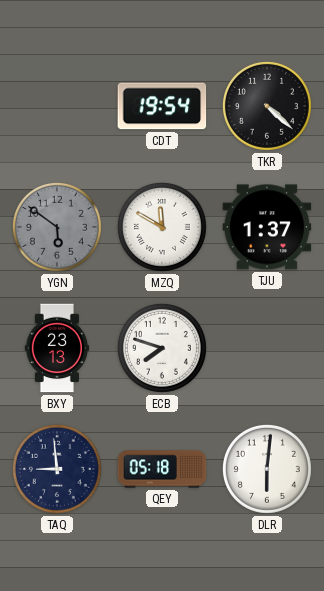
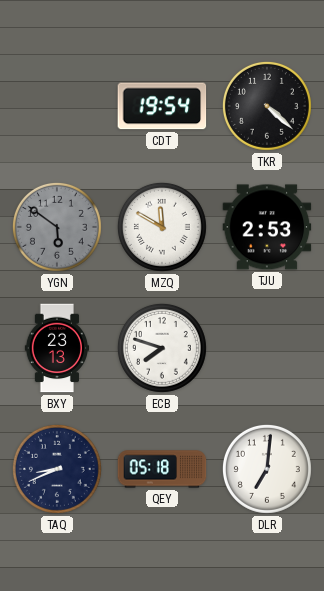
TJU: 1:37 -> 2:53
TAQ: 8:59 -> 8:41
DLR: 6:01 -> 7:01
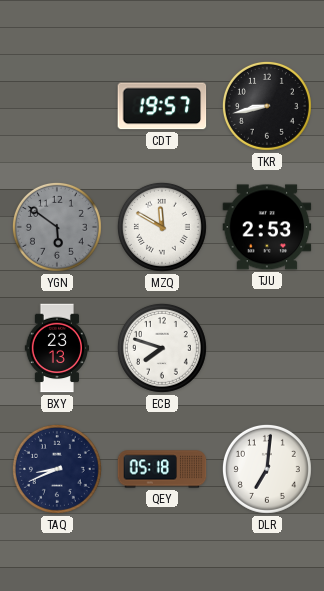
CDT: 19:54 -> 19:57
TKR: 4:22 -> 8:43
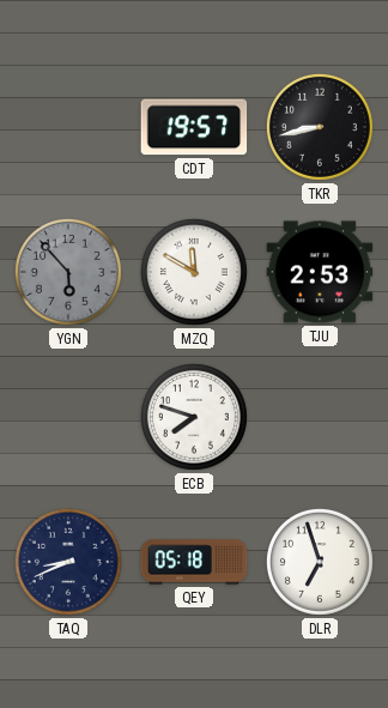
YGN: 5:51 -> 5:53
BXY: 23:13 -> none
DLR: 7:01 -> 6:57
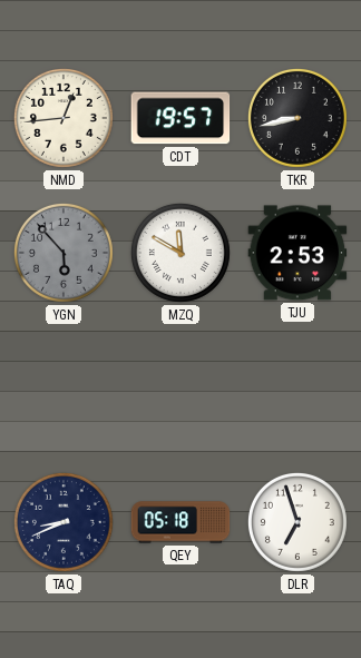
NMD: none -> 12:44
ECB: 7:48 -> none
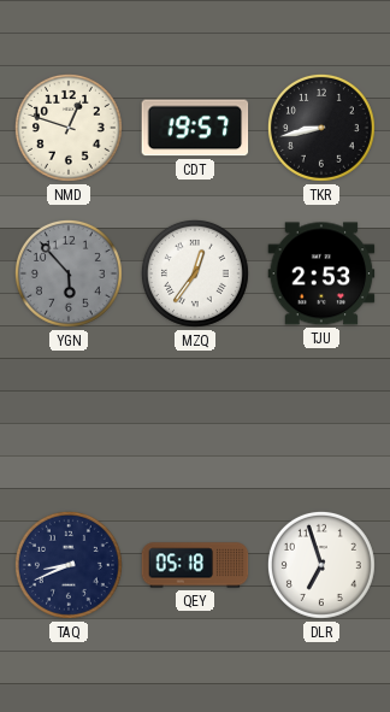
NMD: 12:44 -> 12:48
MZQ: 11:50 -> 12:36
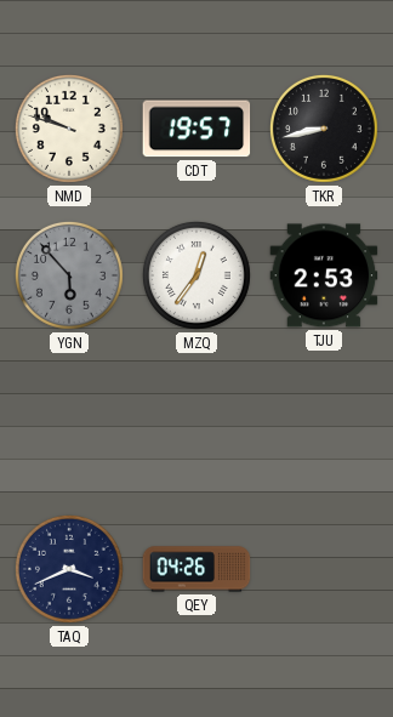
NMD: 12:48 -> 9:48
TAQ: 8:41 -> 3:41
QEY: 05:18 -> 04:26
DLR: 6:57 -> none
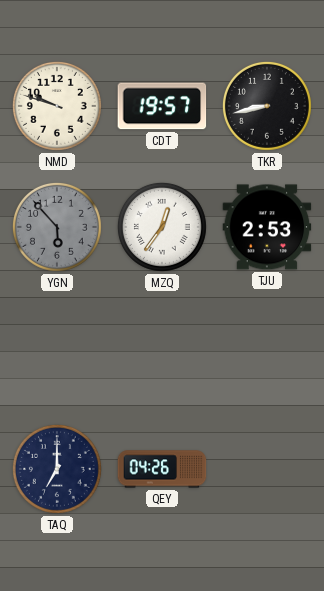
TAQ: 3:41 -> 7:00
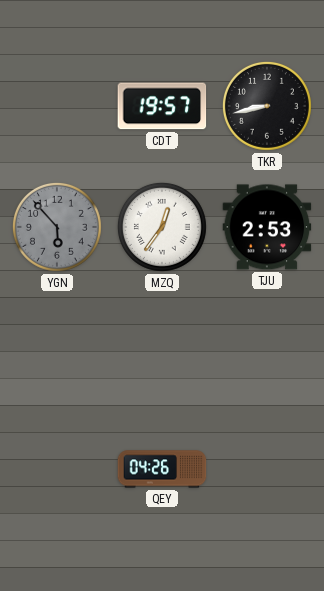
NMD: 9:48 -> none
TAQ: 7:00 -> none
